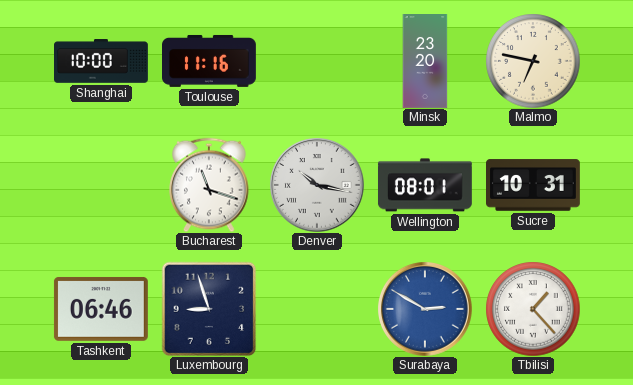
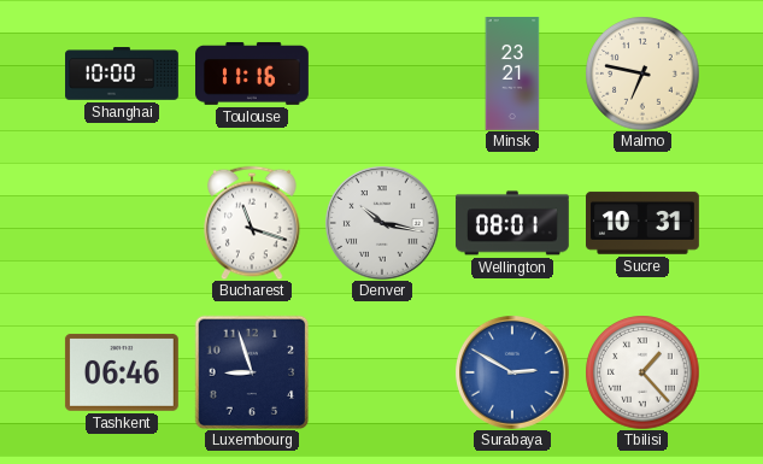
Minsk: 23:20 -> 23:21
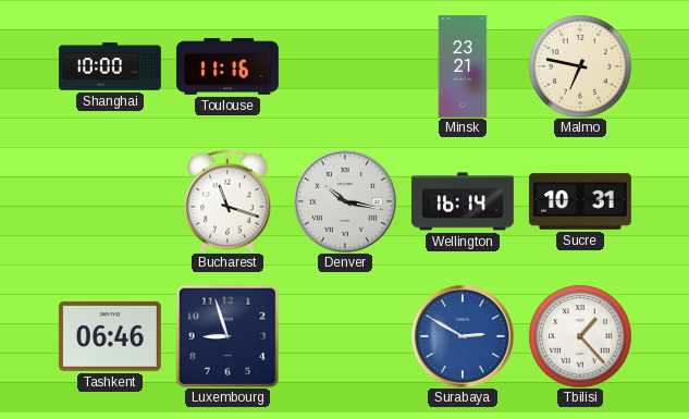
Wellington: 08:01 -> 16:14
